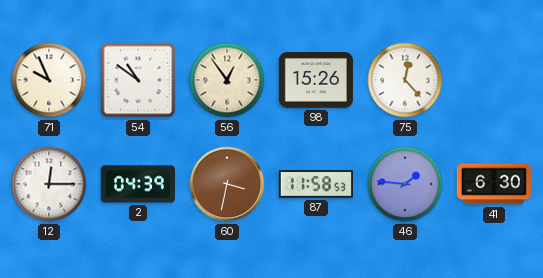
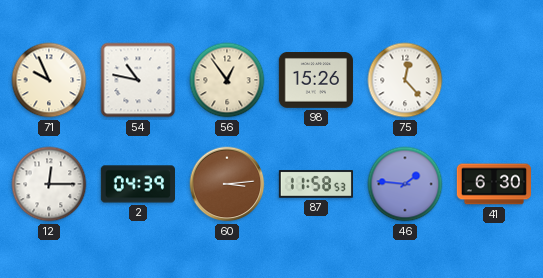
54: 10:51 -> 10:47
60: 3:32 -> 3:14
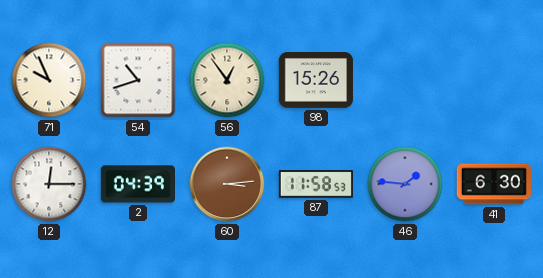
54: 10:47 -> 10:42
75: 12:23 -> none
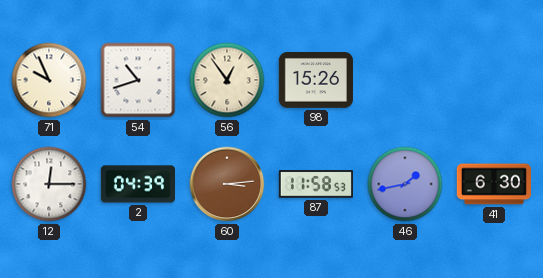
46: 1:46 -> 1:43
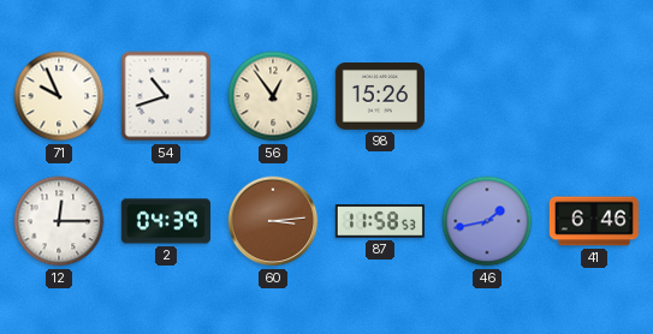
41: 6:30 -> 6:46
